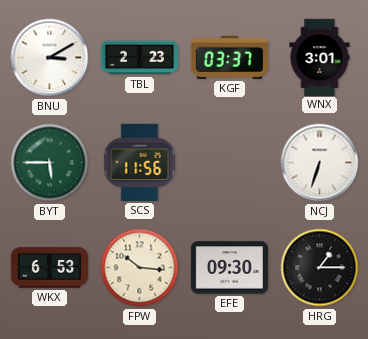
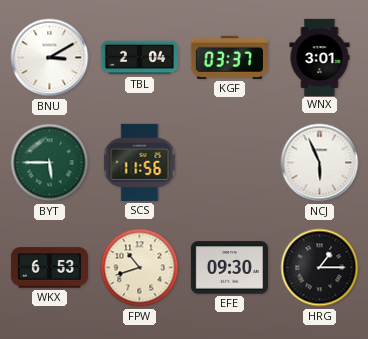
TBL: 2:23 -> 2:04
NCJ: 6:33 -> 5:56
FPW: 10:16 -> 10:42
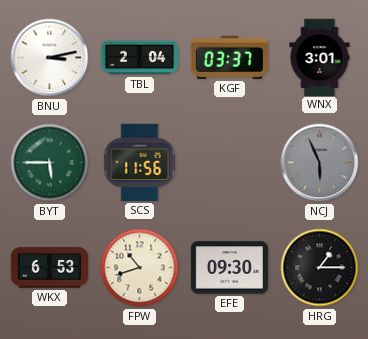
BNU: 3:10 -> 3:13
NCJ dial: white -> grey
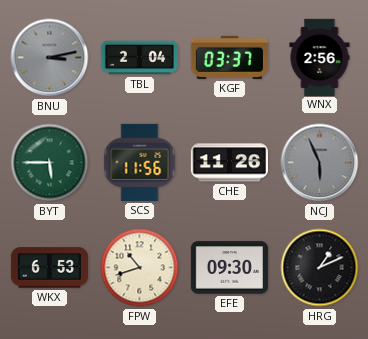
BNU dial: white -> grey
WNX: 3:01 -> 2:56
CHE: none -> 11:26
HRG: 1:15 -> 1:11
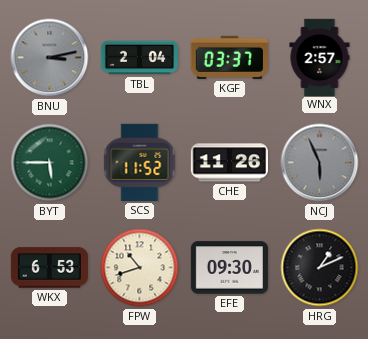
WNX: 2:56 -> 2:57
SCS: 11:56 -> 11:52
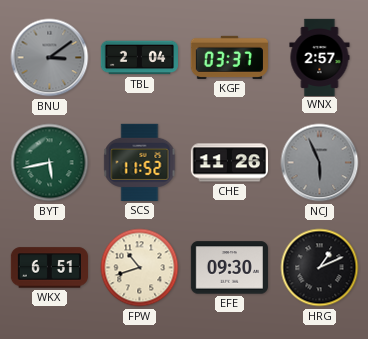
BNU: 3:13 -> 3:09
BYT: 5:45 -> 5:43
WKX: 6:53 -> 6:51
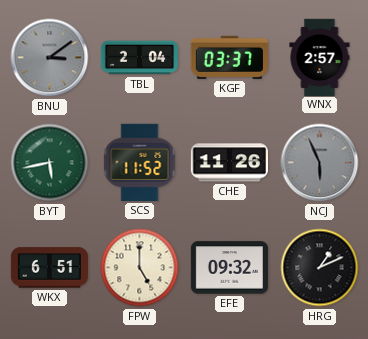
FPW: 10:42 -> 5:00
EFE: 09:30 -> 09:32
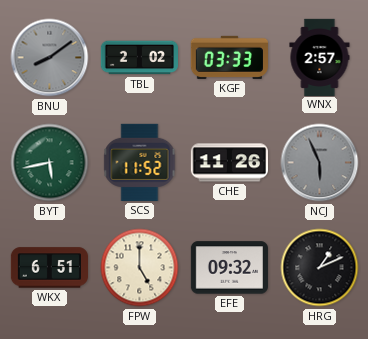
BNU: 3:09 -> 8:09
TBL: 2:04 -> 2:02
KGF: 03:37 -> 03:33
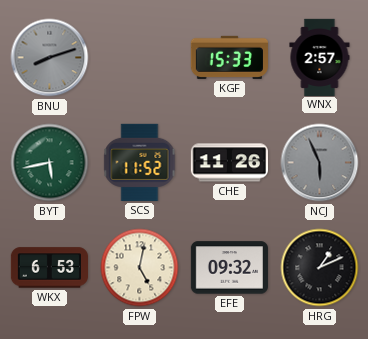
BNU: 8:09 -> 8:12
TBL: 2:02 -> none
KGF: 03:33 -> 15:33
WKX: 6:51 -> 6:53
FPW: 5:00 -> 5:02
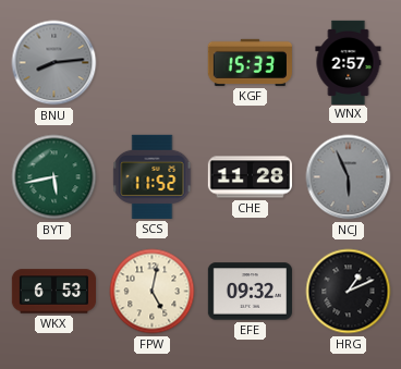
BNU: 8:12 -> 8:14
CHE: 11:26 -> 11:28
